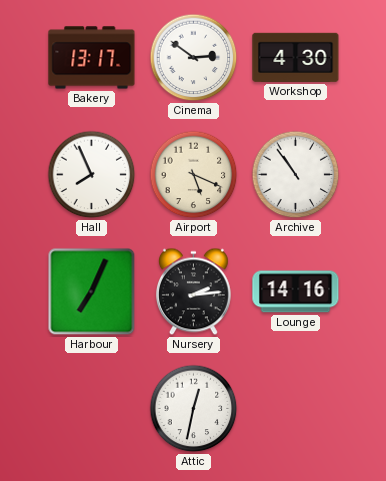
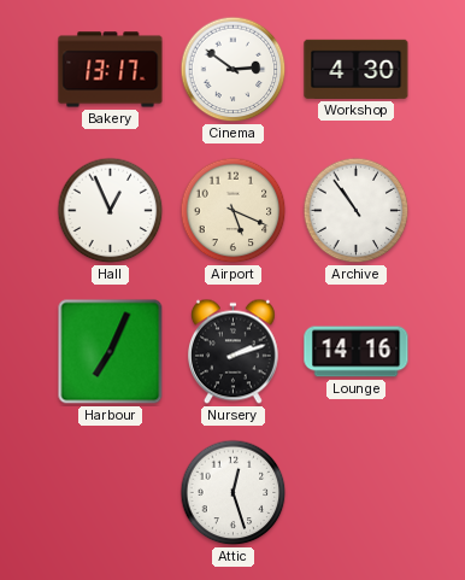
Hall: 7:56 -> 12:56
Nursery: 2:14 -> 2:12
Attic: 12:32 -> 12:27
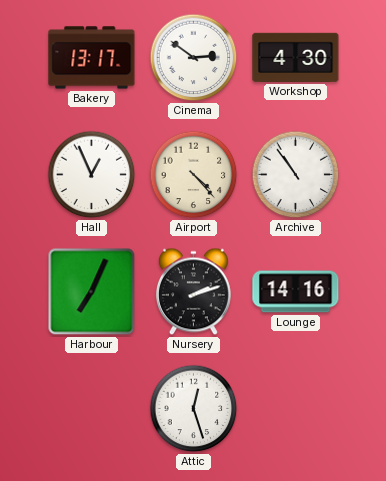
Airport: 5:19 -> 4:23
